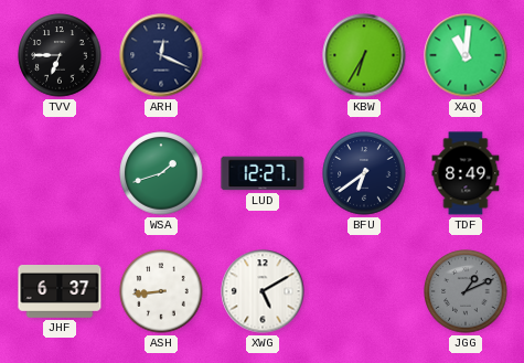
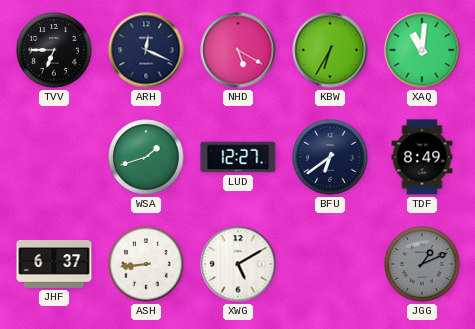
NHD: none -> 5:20
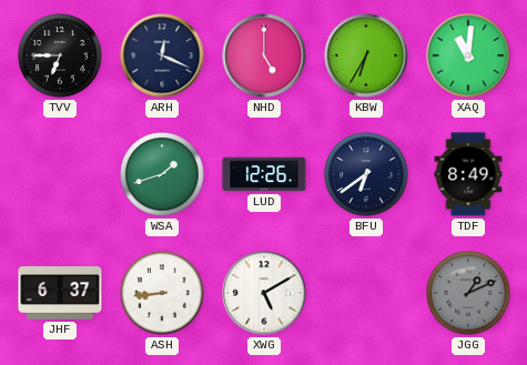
NHD: 5:20 -> 5:00
LUD: 12:27 -> 12:26
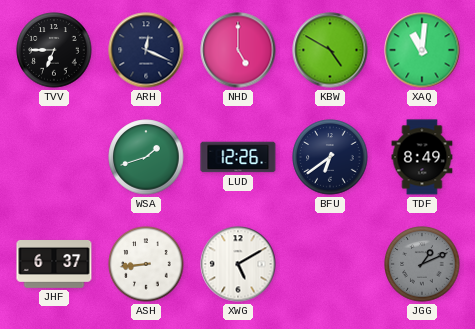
KBW: 6:35 -> 4:50
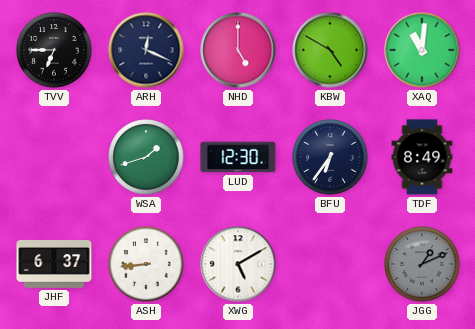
LUD: 12:26 -> 12:30
BFU: 6:39 -> 6:36
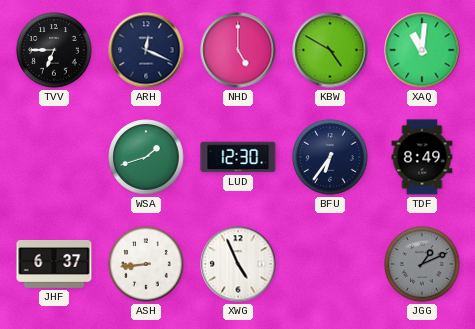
XWG: 5:10 -> 4:56
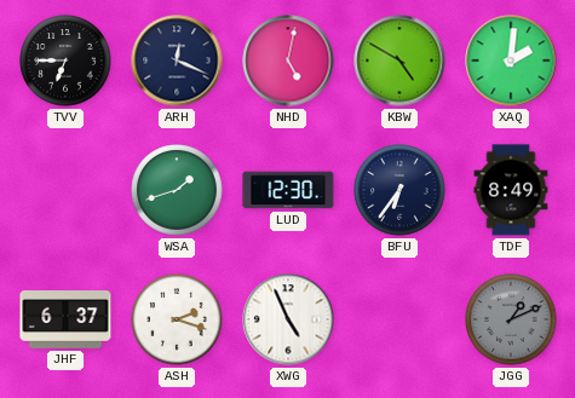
NHD: 5:00 -> 5:02
XAQ: 11:01 -> 2:01
ASH: 8:44 -> 2:18
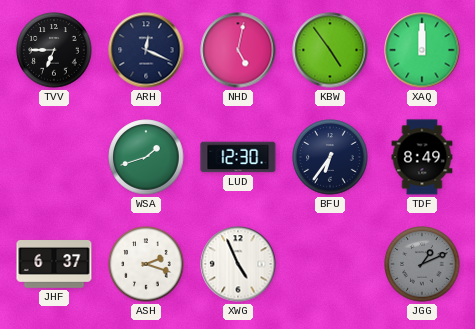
KBW: 4:50 -> 4:54
XAQ: 2:01 -> 12:00
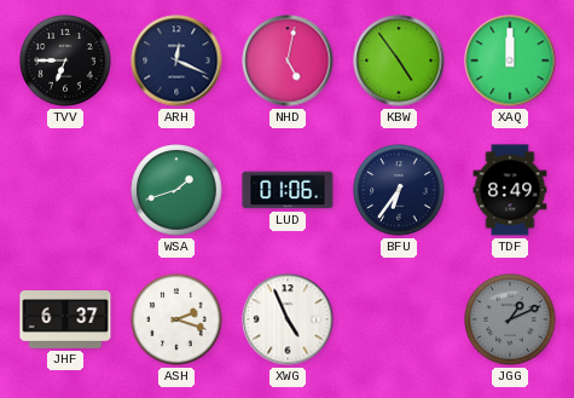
LUD: 12:30 -> 01:06
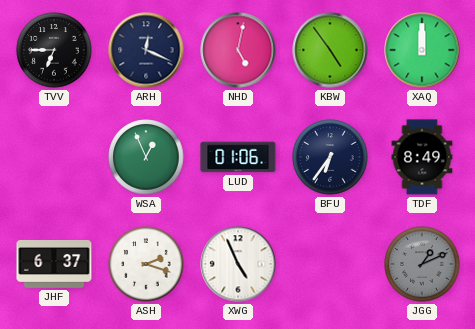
WSA: 1:42 -> 12:56
